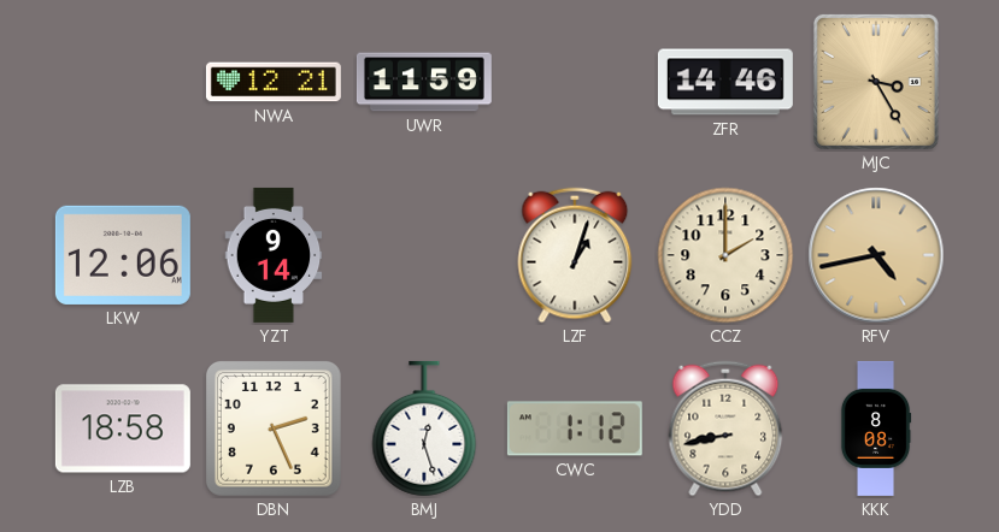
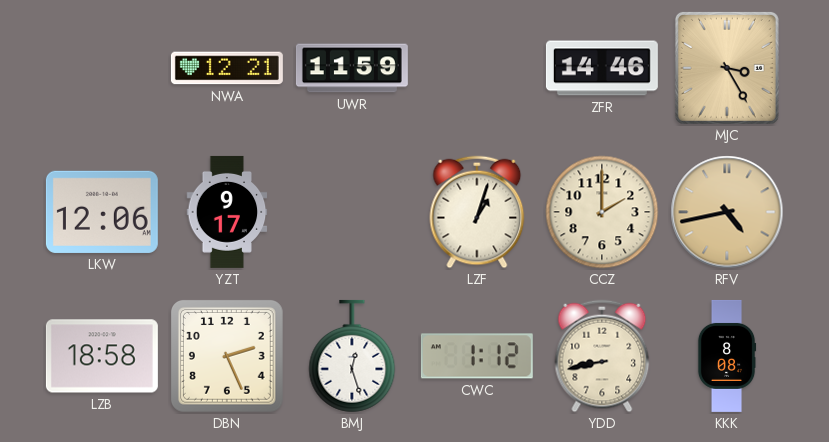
YZT: 9:14 -> 9:17
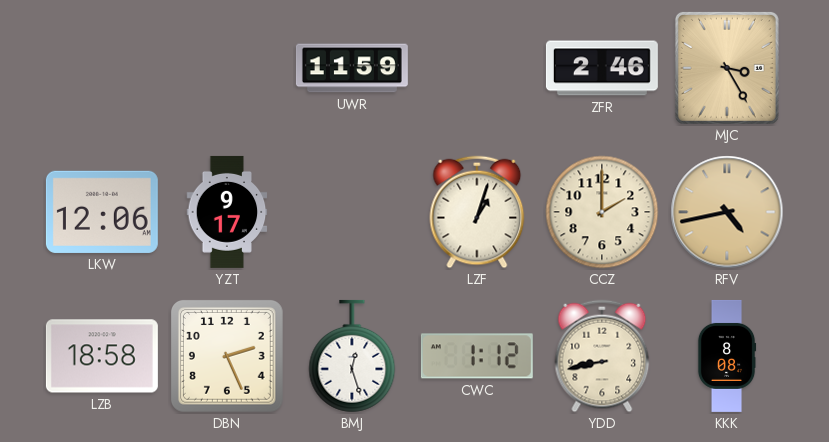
NWA: 12:21 -> none
ZFR: 14:46 -> 2:46
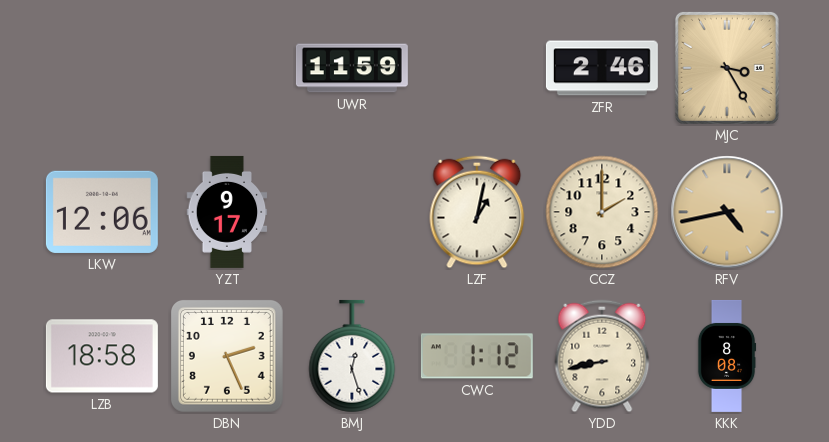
LZF: 1:03 -> 1:02
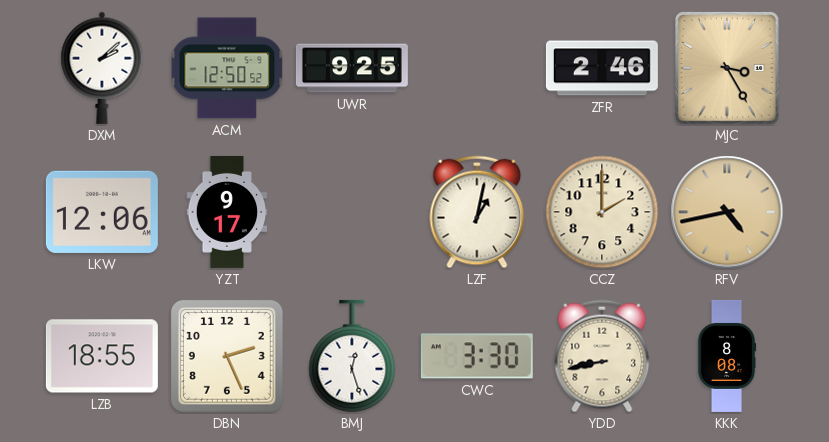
DXM: none -> 2:08
ACM: none -> 12:50
UWR: 11:59 -> 9:25
LZB: 18:58 -> 18:55
CWC: 1:12 -> 3:30
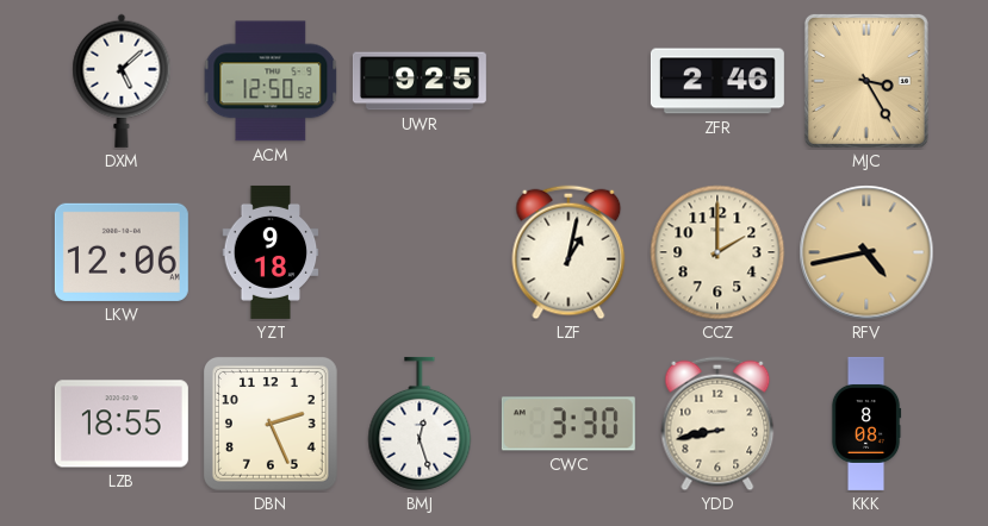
DXM: 2:08 -> 5:08
YZT: 9:17 -> 9:18
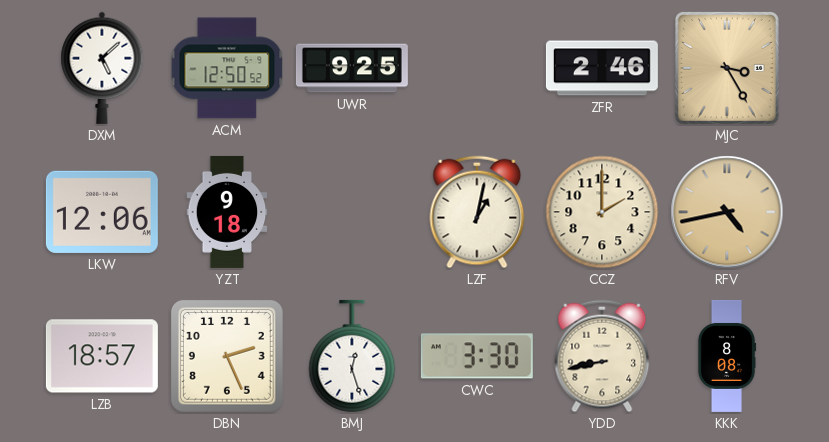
LZB: 18:55 -> 18:57
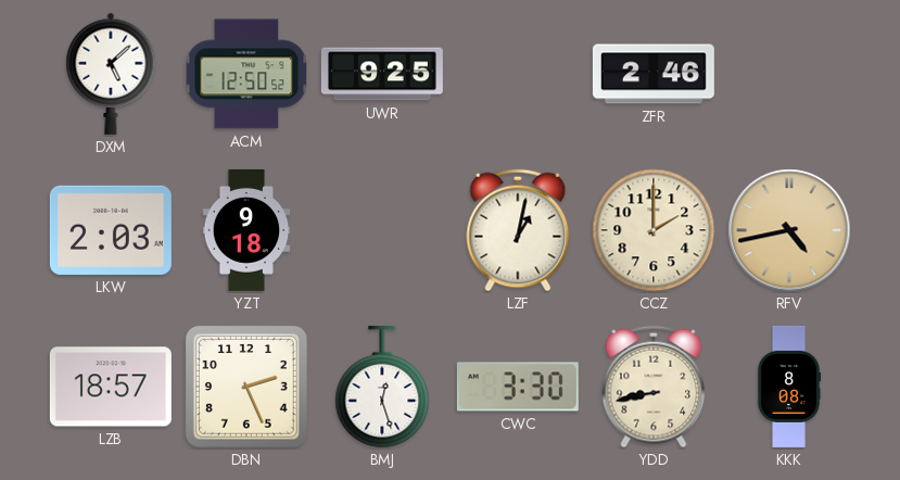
MJC: 3:25 -> none
LKW: 12:06 -> 2:03
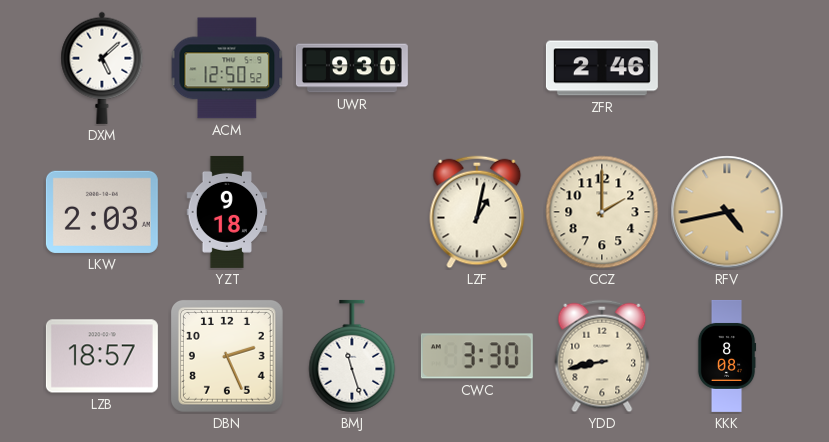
UWR: 9:25 -> 9:30
BMJ: 12:27 -> 11:27
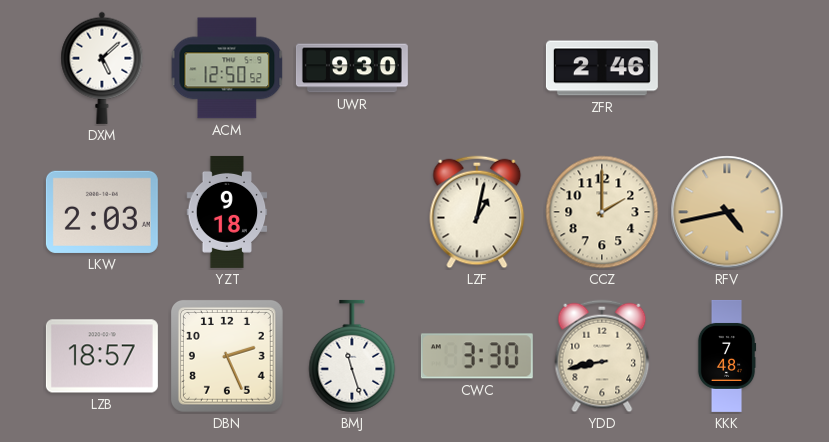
KKK: 8:08 -> 7:48
